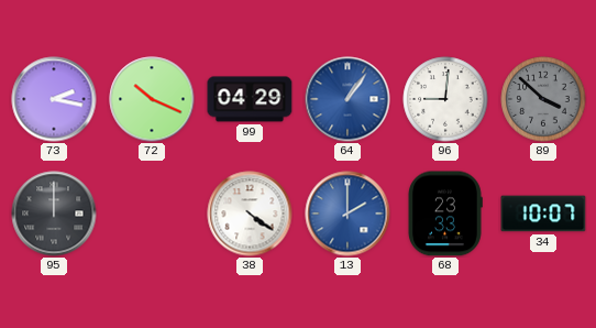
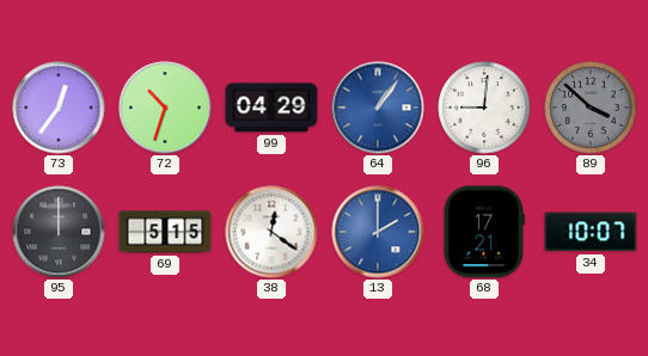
73: 2:17 -> 12:36
72: 10:19 -> 10:33
69: none -> 5:15
38: 4:21 -> 12:21
68: 23:33 -> 17:21
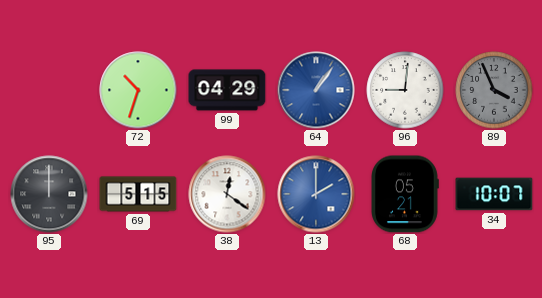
73: 12:36 -> none
89: 3:52 -> 3:56
68: 17:21 -> 05:21
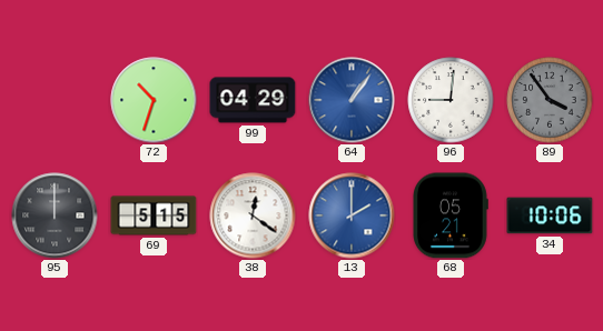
89: 3:56 -> 3:54
34: 10:07 -> 10:06
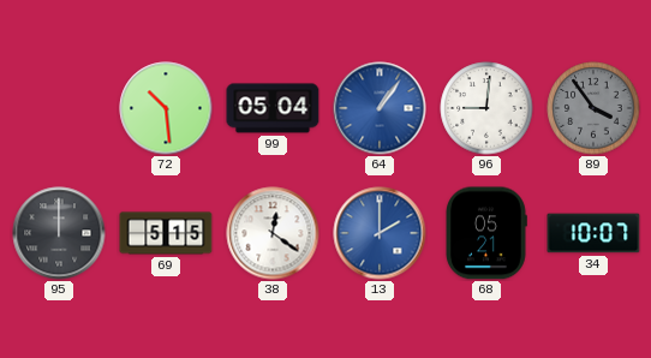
72: 10:33 -> 10:29
99: 04:29 -> 05:04
34: 10:06 -> 10:07
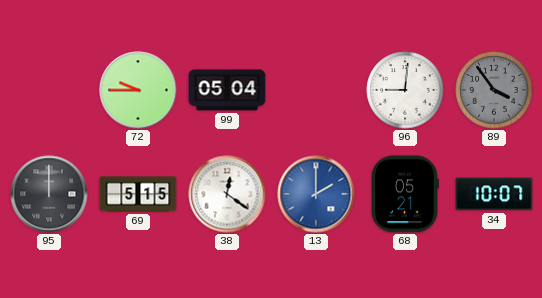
72: 10:29 -> 9:45
64: 1:06 -> none
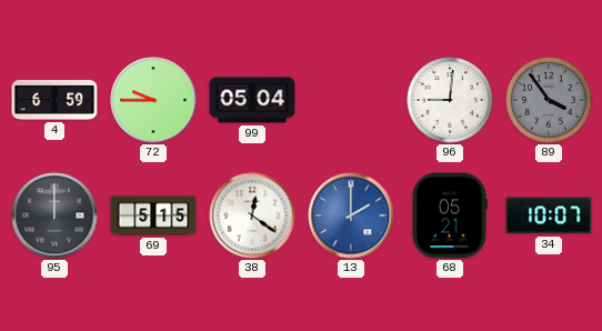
4: none -> 6:59
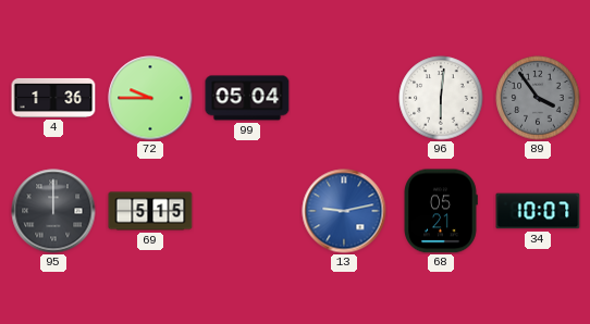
4: 6:59 -> 1:36
96: 9:01 -> 6:01
38: 12:21 -> none
13: 2:00 -> 9:13
